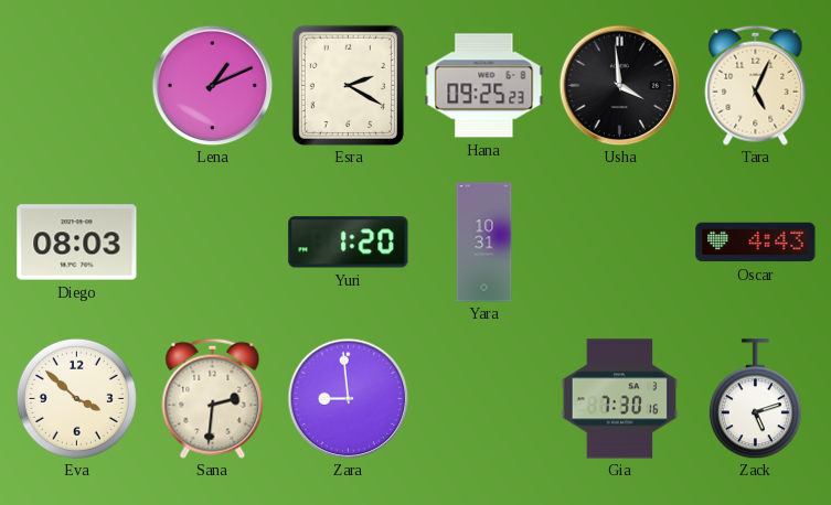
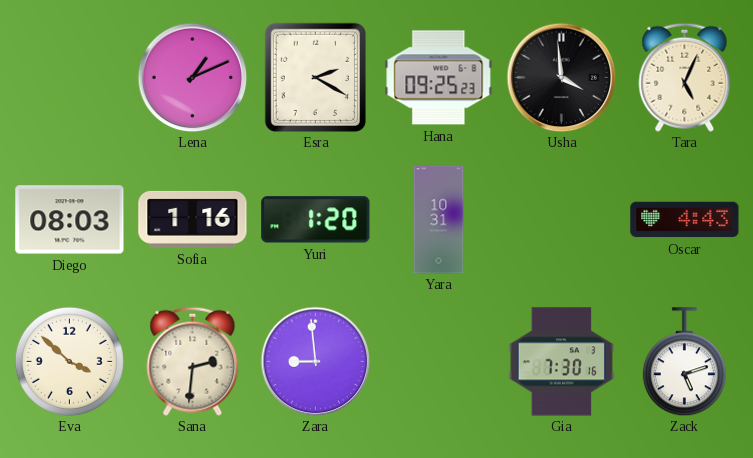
Sofia: none -> 1:16
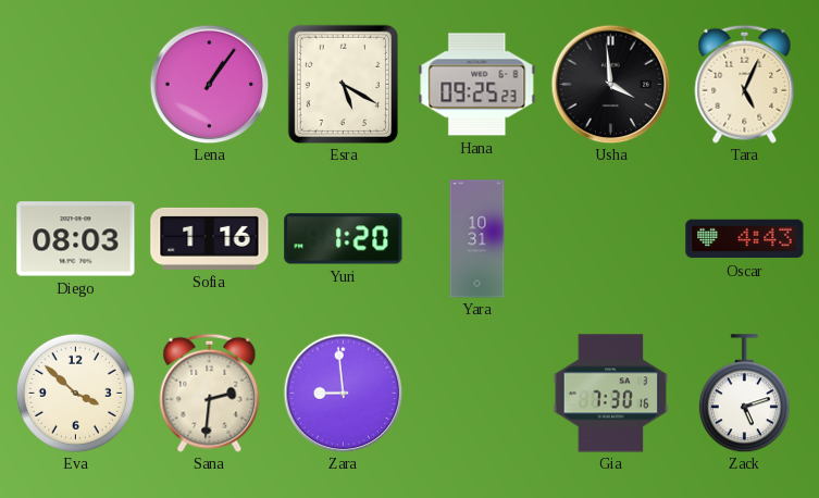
Lena: 1:11 -> 1:06
Esra: 2:20 -> 5:20
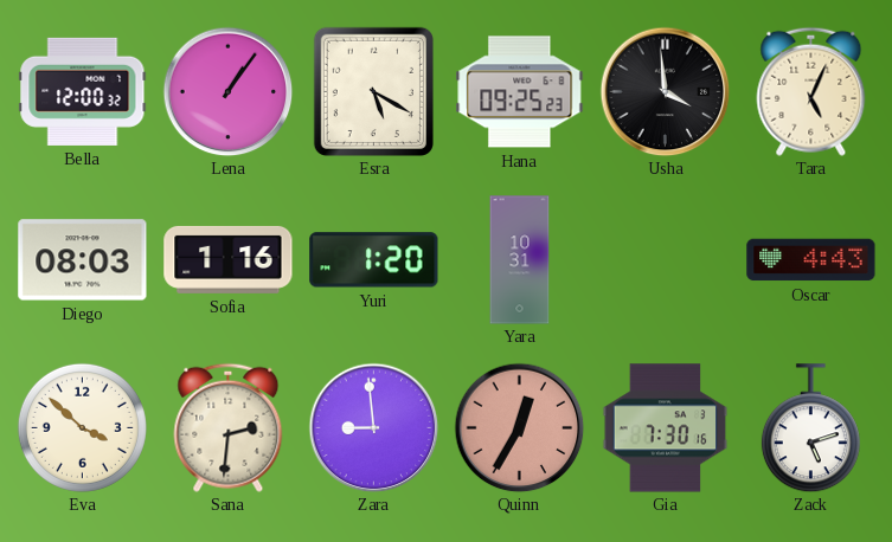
Bella: none -> 12:00
Quinn: none -> 12:35
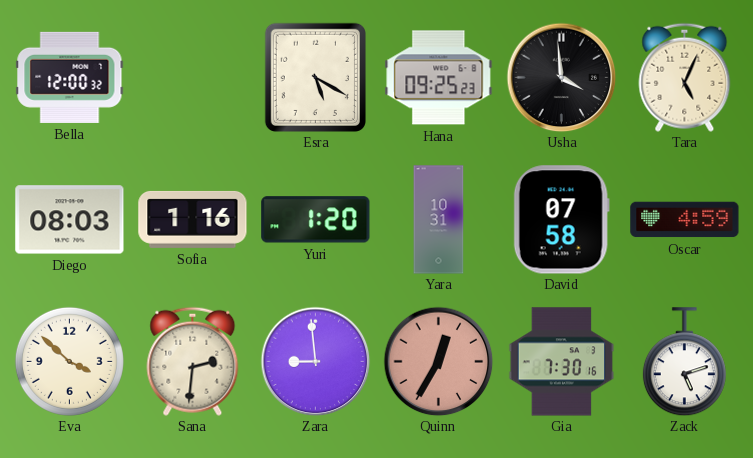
Lena: 1:06 -> none
David: none -> 07:58
Oscar: 4:43 -> 4:59
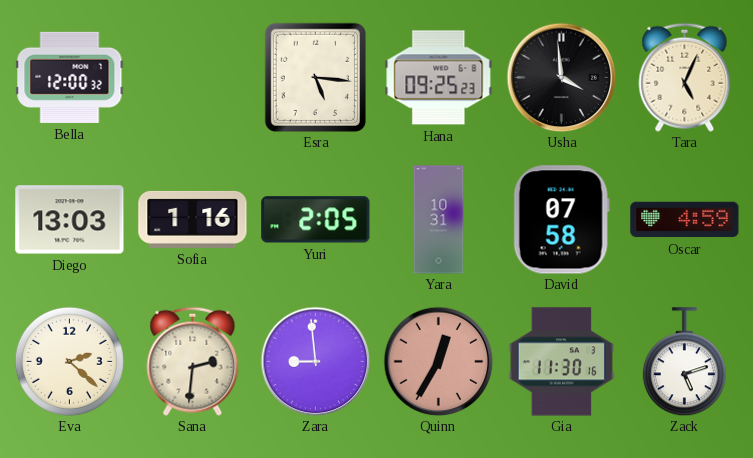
Esra: 5:20 -> 5:16
Diego: 08:03 -> 13:03
Yuri: 1:20 -> 2:05
Eva: 3:52 -> 2:22
Gia: 7:30 -> 11:30
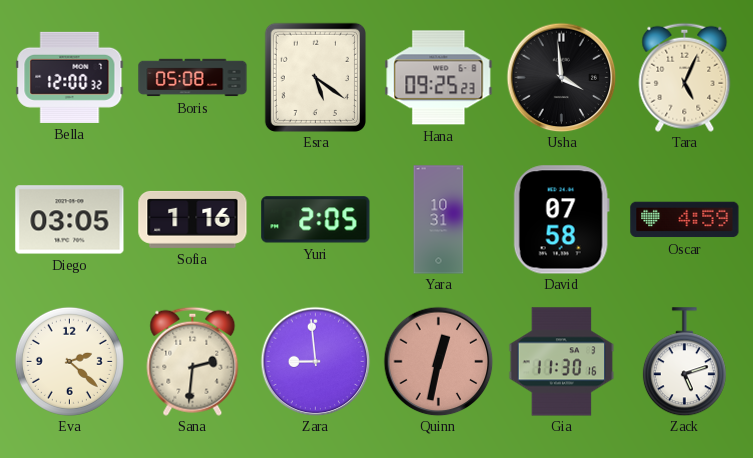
Boris: none -> 05:08
Esra: 5:16 -> 5:21
Diego: 13:03 -> 03:05
Quinn: 12:35 -> 12:32
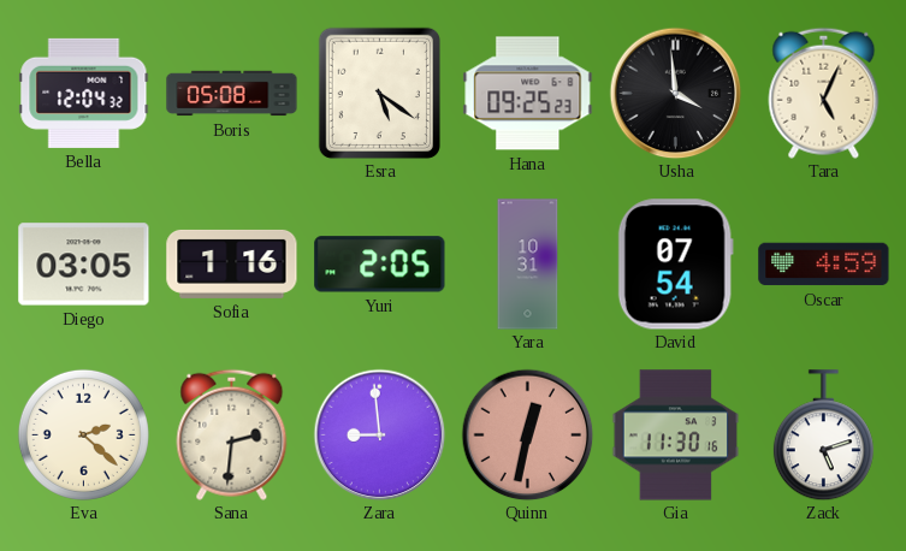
Bella: 12:00 -> 12:04
David: 07:58 -> 07:54
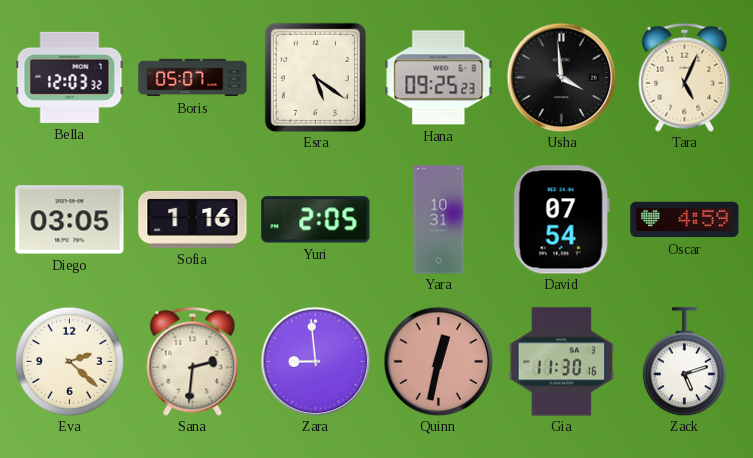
Bella: 12:04 -> 12:03
Boris: 05:08 -> 05:07
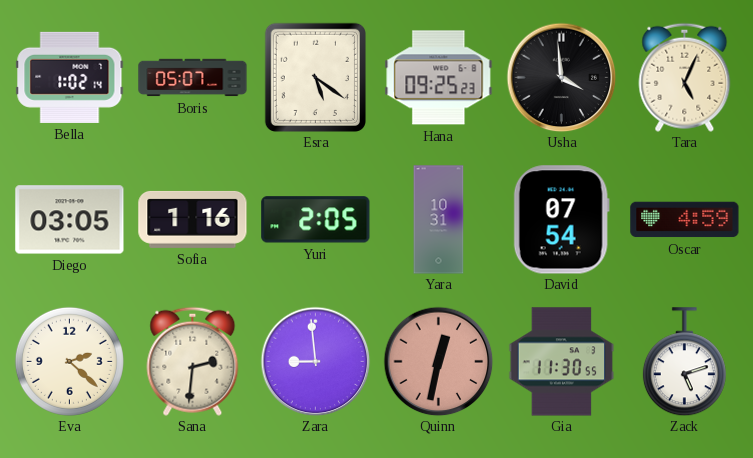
Bella: 12:03 -> 1:02
Gia: 11:30:16 -> 11:30:55
